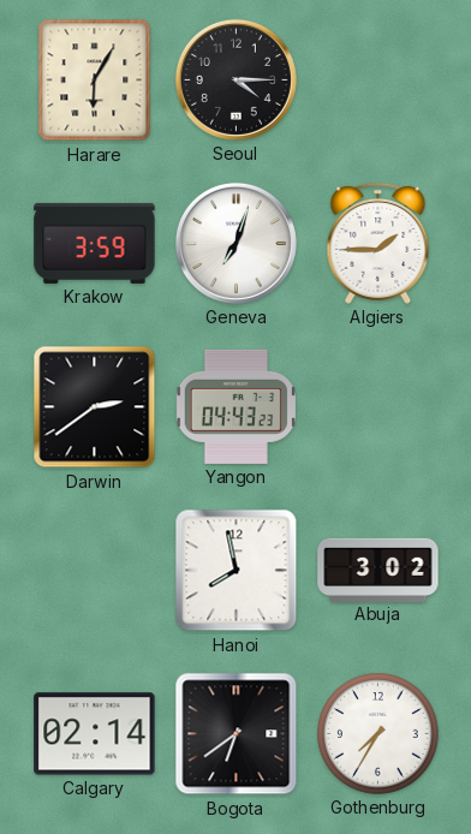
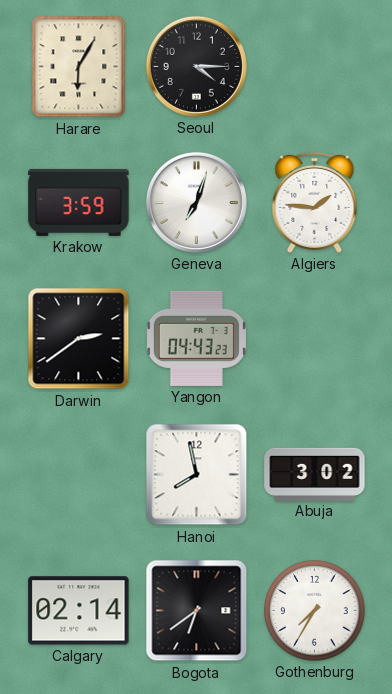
Algiers: 1:45 -> 1:46
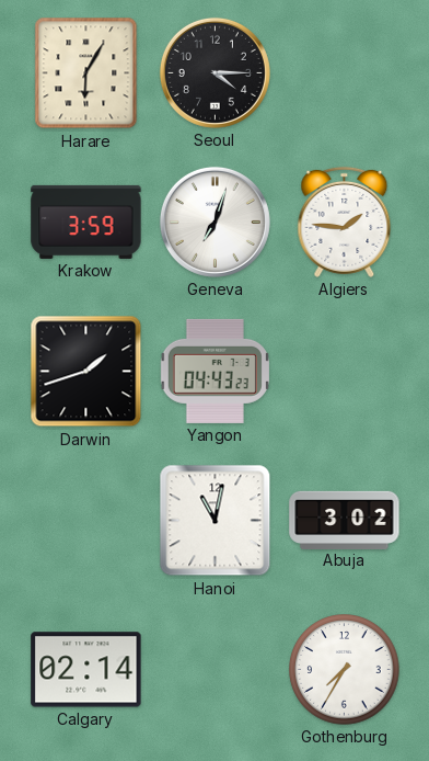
Darwin: 2:39 -> 1:42
Hanoi: 7:58 -> 11:02
Bogota: 6:39 -> none
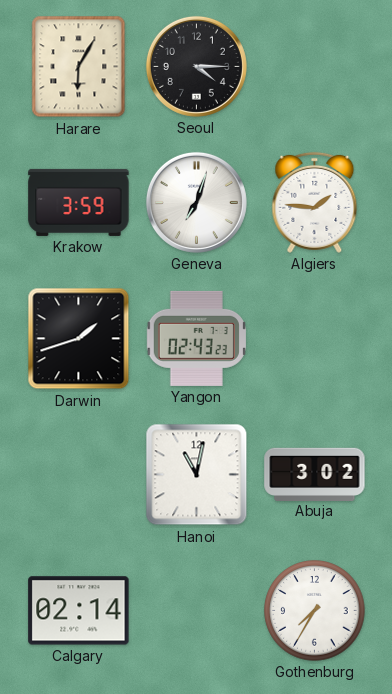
Yangon: 04:43 -> 02:43
